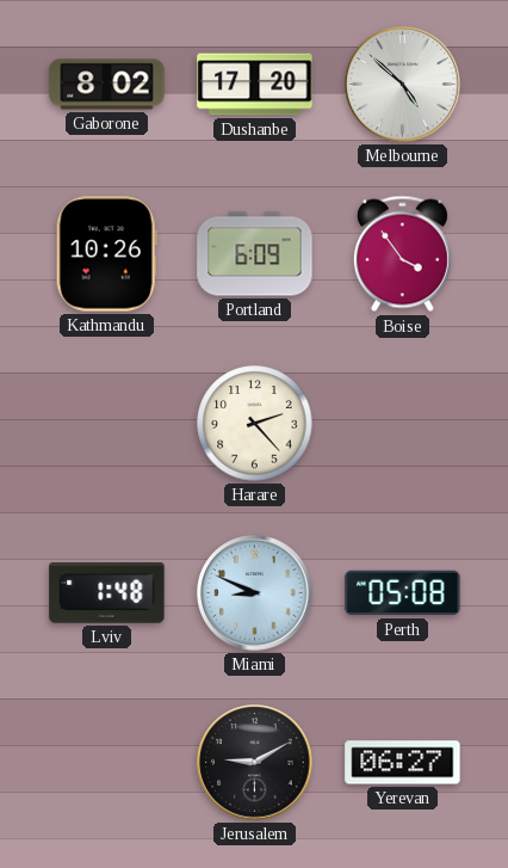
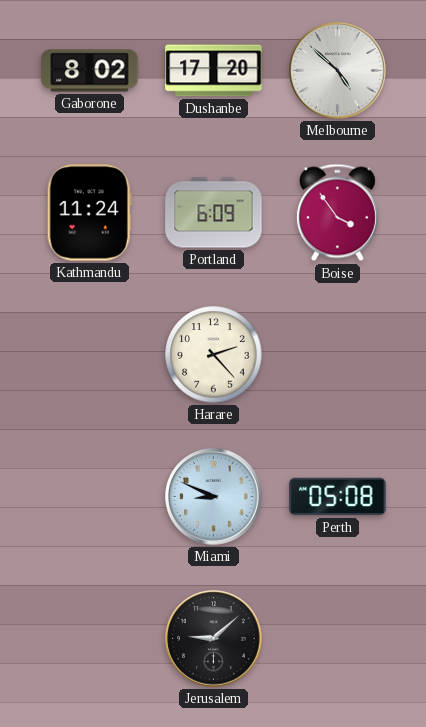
Kathmandu: 10:26 -> 11:24
Lviv: 1:48 -> none
Jerusalem: 9:10 -> 9:08
Yerevan: 06:27 -> none
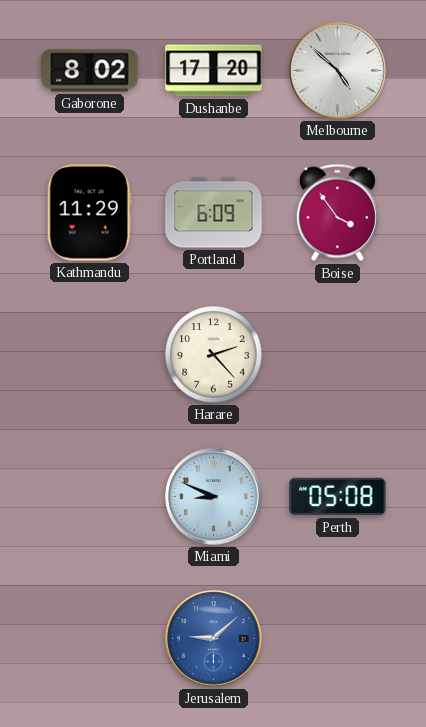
Kathmandu: 11:24 -> 11:29
Jerusalem dial: black -> blue
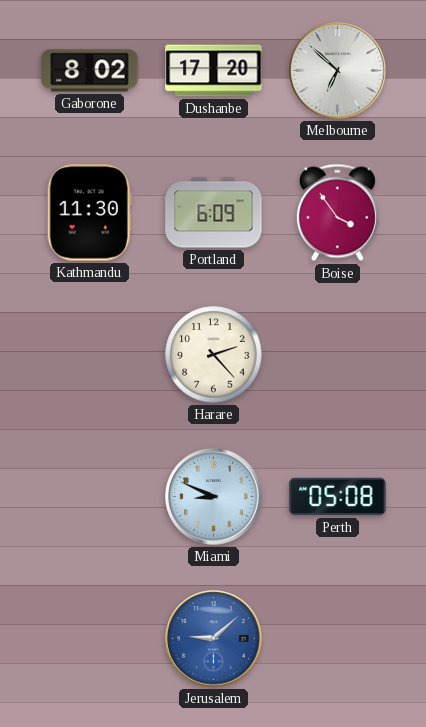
Melbourne: 4:52 -> 6:52
Kathmandu: 11:29 -> 11:30
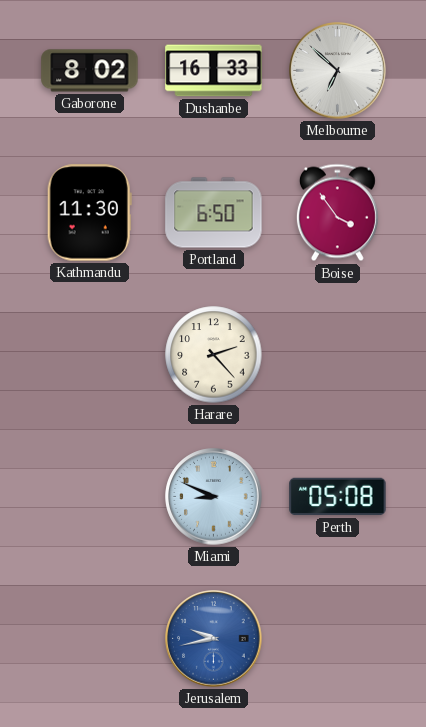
Dushanbe: 17:20 -> 16:33
Portland: 6:09 -> 6:50
Jerusalem: 9:08 -> 9:43
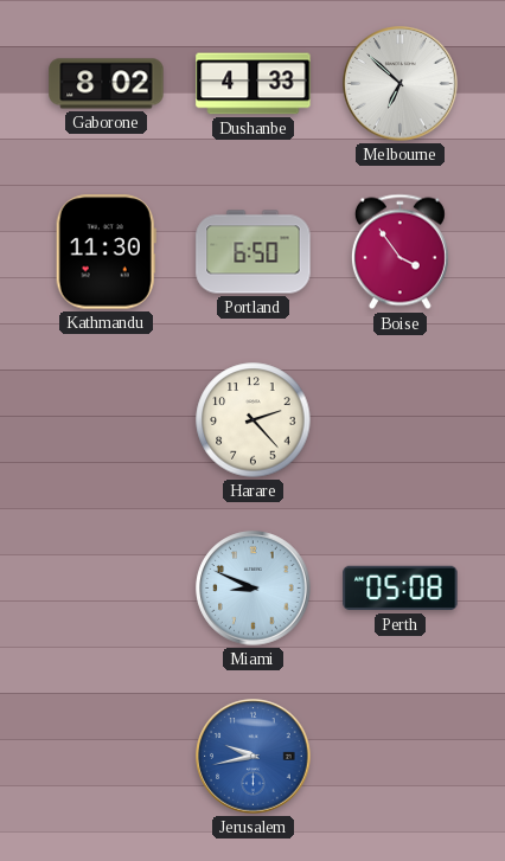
Dushanbe: 16:33 -> 4:33
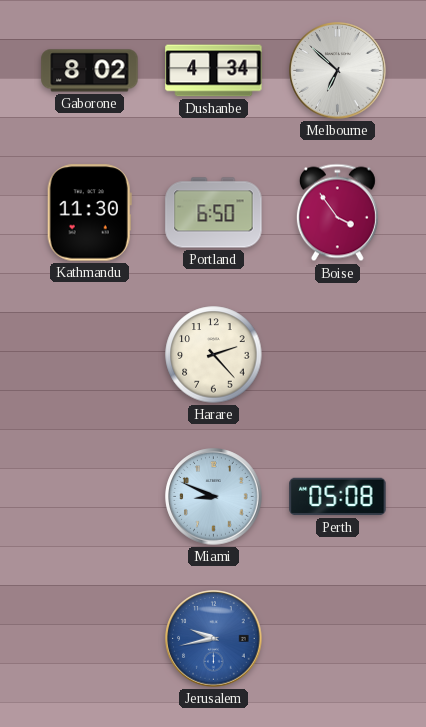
Dushanbe: 4:33 -> 4:34
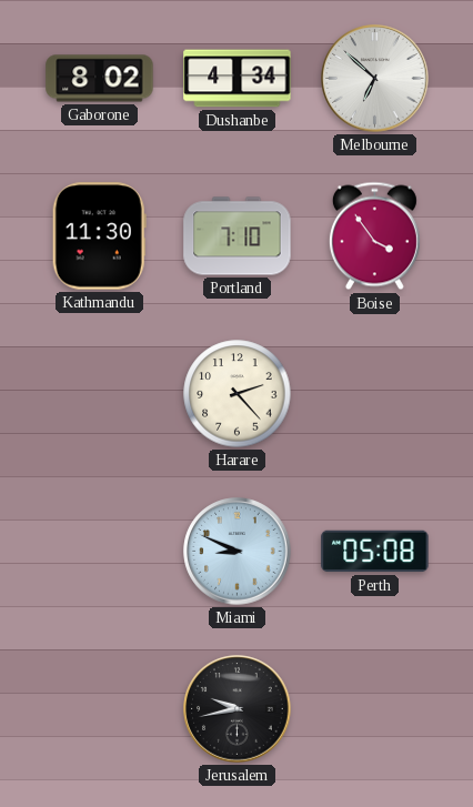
Portland: 6:50 -> 7:10
Jerusalem dial: blue -> black
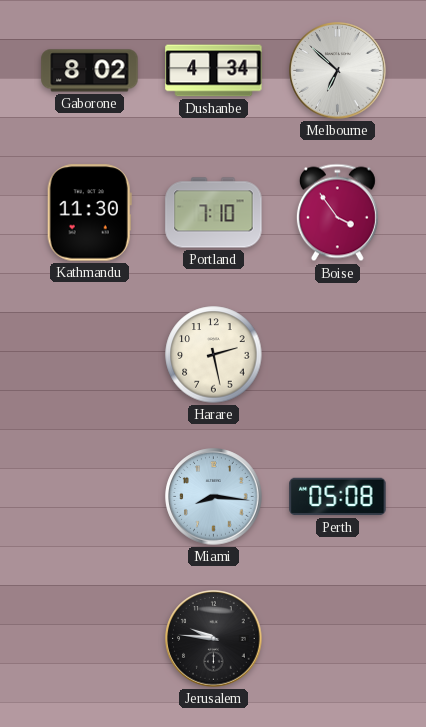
Harare: 2:23 -> 2:28
Miami: 8:49 -> 8:16
Jerusalem: 9:43 -> 9:46
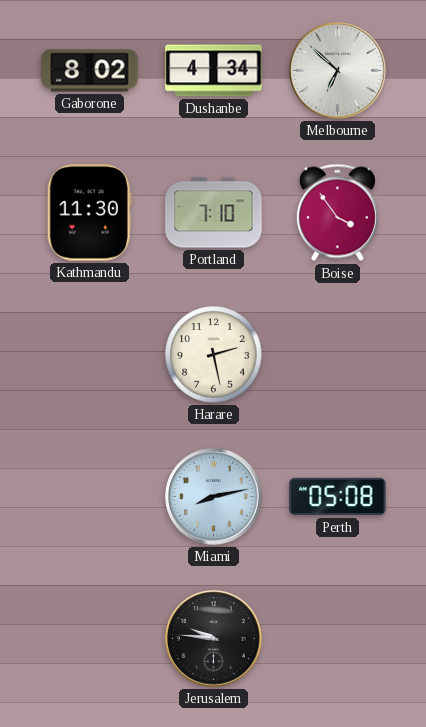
Miami: 8:16 -> 8:13
